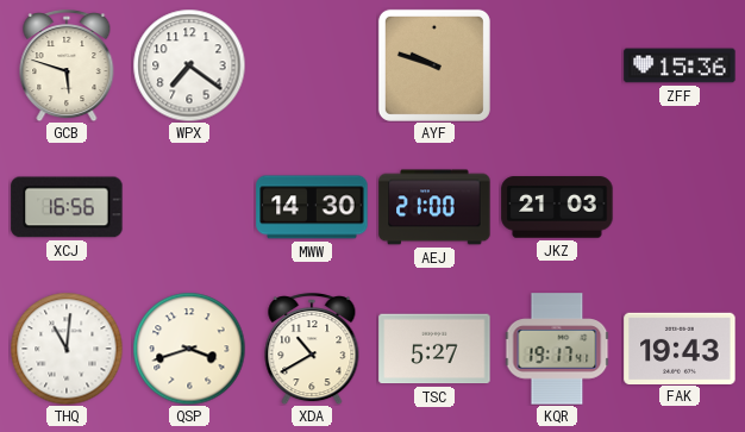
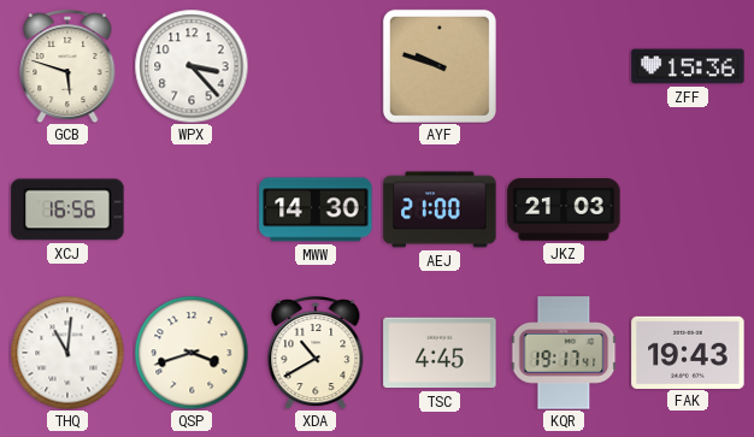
WPX: 7:21 -> 3:23
TSC: 5:27 -> 4:45
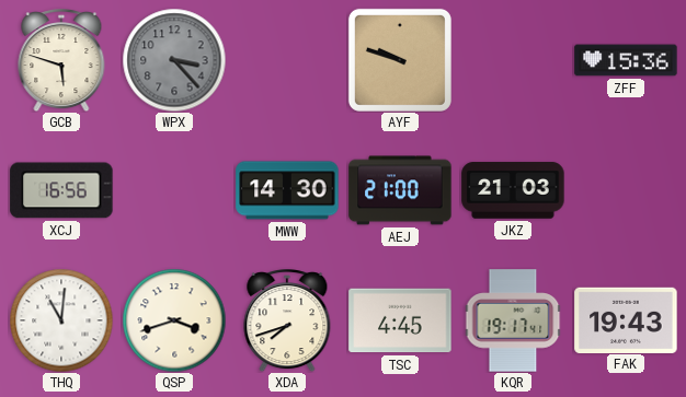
WPX dial: white -> grey
XDA: 10:40 -> 7:42
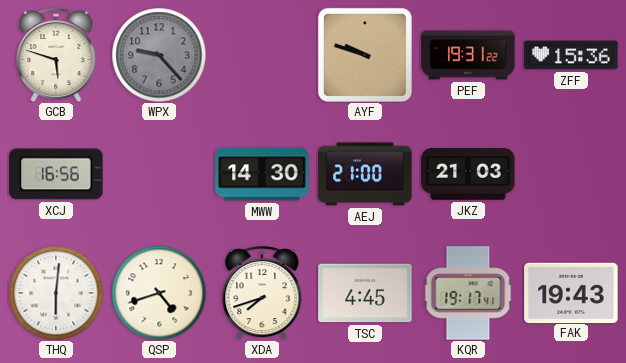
WPX: 3:23 -> 9:23
PEF: none -> 19:31
THQ: 11:01 -> 6:01
QSP: 3:42 -> 4:42
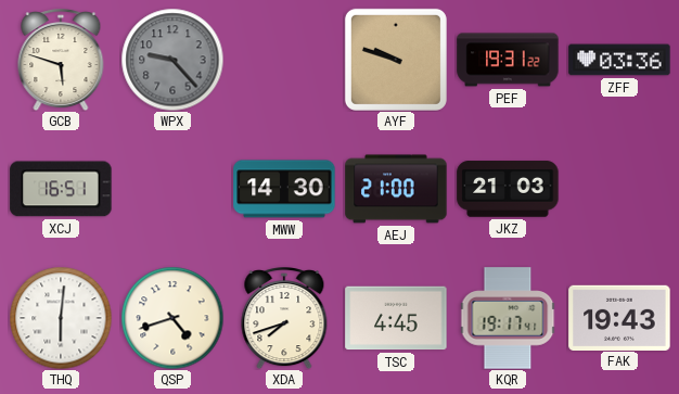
ZFF: 15:36 -> 03:36
XCJ: 16:56 -> 16:51
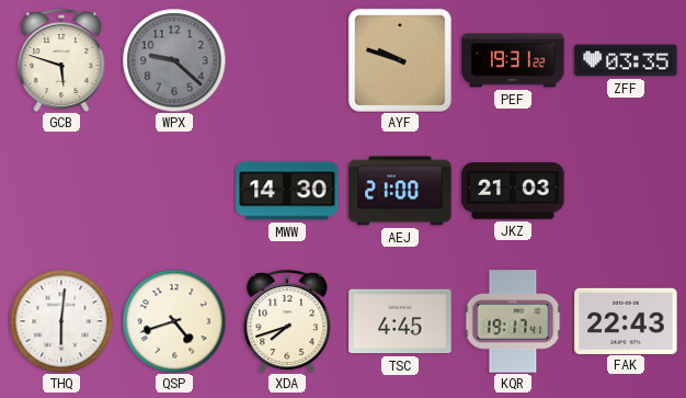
WPX: 9:23 -> 9:22
ZFF: 03:36 -> 03:35
XCJ: 16:51 -> none
FAK: 19:43 -> 22:43
